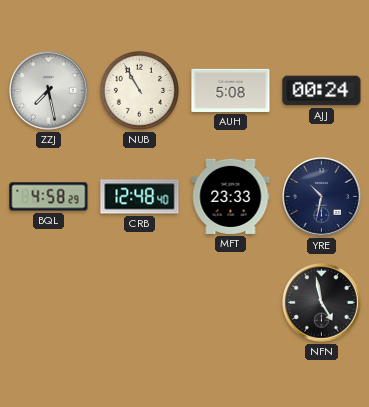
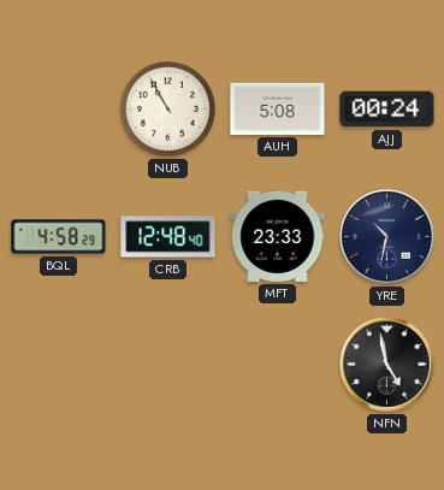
ZZJ: 7:28 -> none
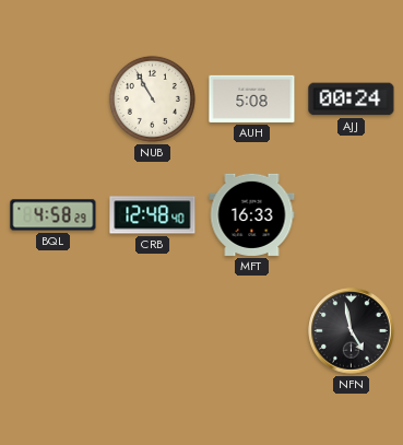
MFT: 23:33 -> 16:33
YRE: 10:32 -> none
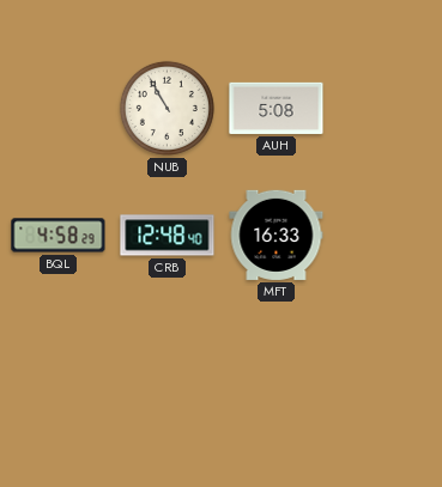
AJJ: 00:24 -> none
NFN: 4:58 -> none
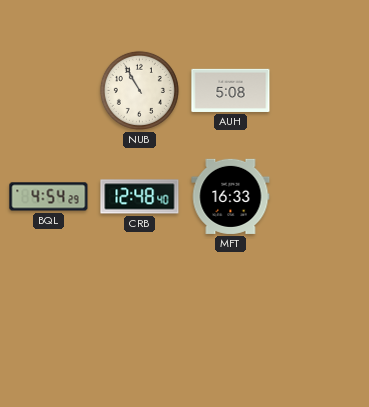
BQL: 4:58 -> 4:54
